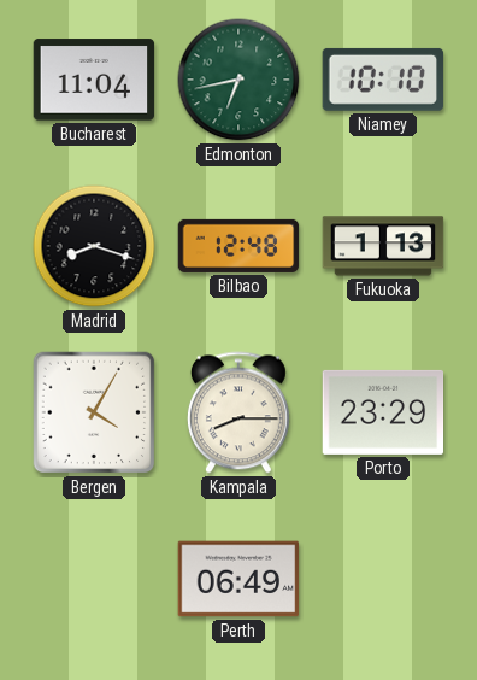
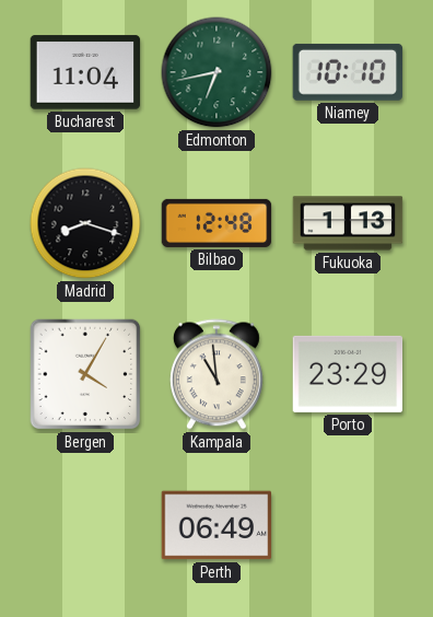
Kampala: 8:15 -> 10:59
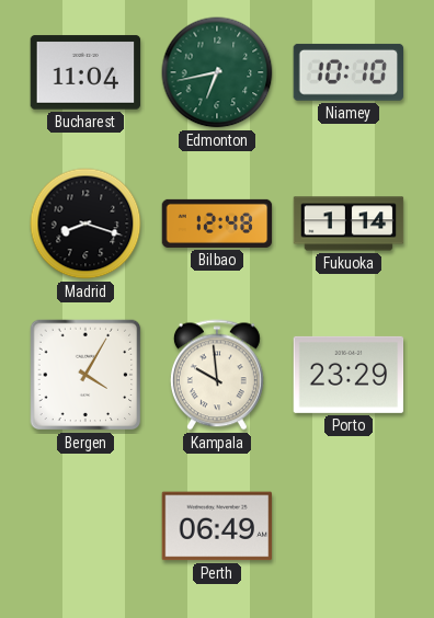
Fukuoka: 1:13 -> 1:14
Kampala: 10:59 -> 9:59
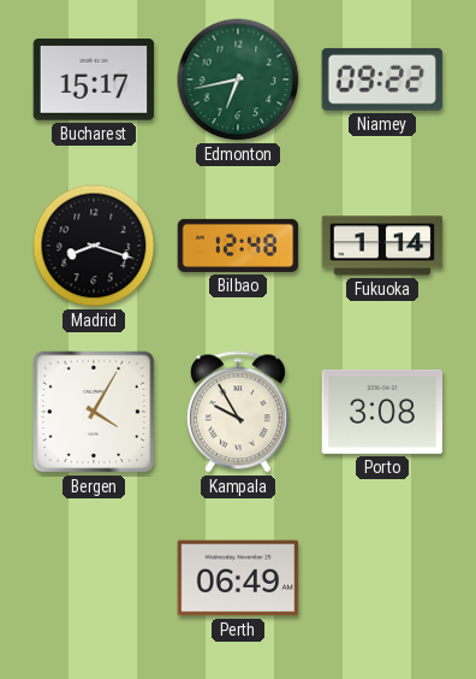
Bucharest: 11:04 -> 15:17
Niamey: 10:10 -> 09:22
Kampala: 9:59 -> 9:55
Porto: 23:29 -> 3:08
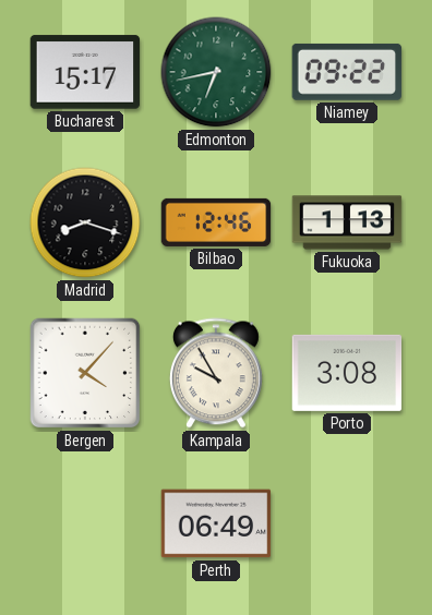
Bilbao: 12:48 -> 12:46
Fukuoka: 1:14 -> 1:13
Bergen: 4:05 -> 4:07
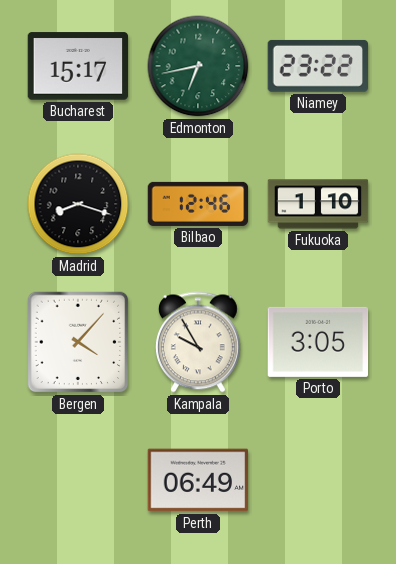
Niamey: 09:22 -> 23:22
Fukuoka: 1:13 -> 1:10
Porto: 3:08 -> 3:05
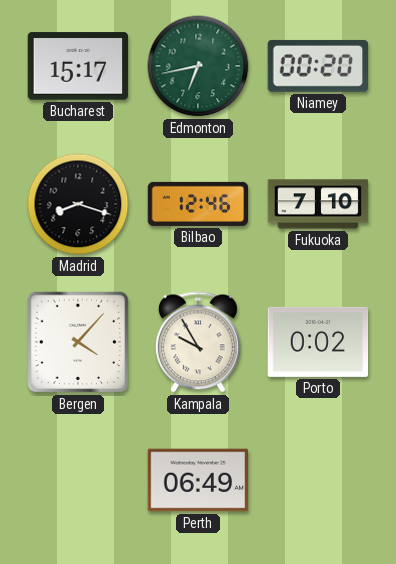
Niamey: 23:22 -> 00:20
Fukuoka: 1:10 -> 7:10
Porto: 3:05 -> 0:02
